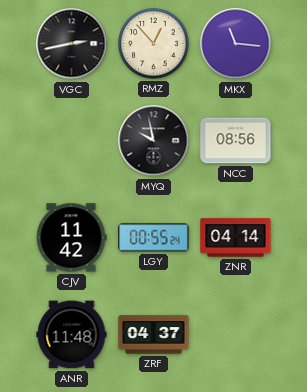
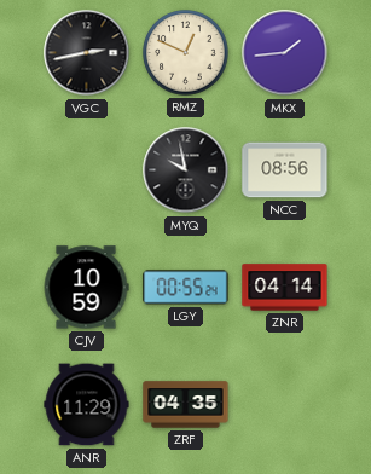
RMZ: 12:53 -> 12:49
MKX: 11:16 -> 1:44
CJV: 11:42 -> 10:59
ANR: 11:48 -> 11:29
ZRF: 04:37 -> 04:35
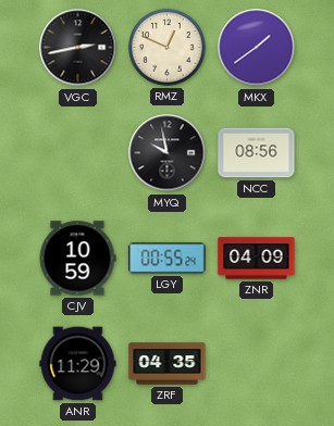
MKX: 1:44 -> 1:39
ZNR: 04:14 -> 04:09
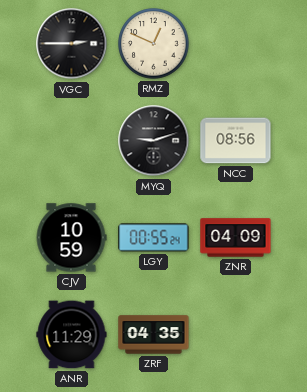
VGC: 2:43 -> 2:45
MKX: 1:39 -> none
MYQ: 9:58 -> 9:12
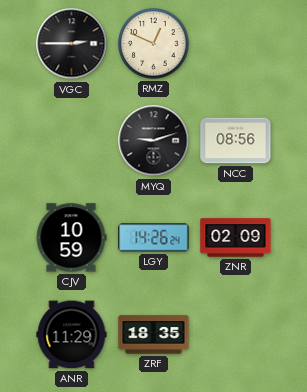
LGY: 00:55 -> 14:26
ZNR: 04:09 -> 02:09
ZRF: 04:35 -> 18:35
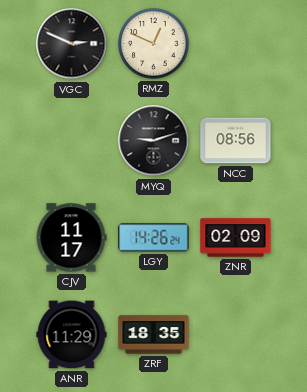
VGC: 2:45 -> 2:49
CJV: 10:59 -> 11:17
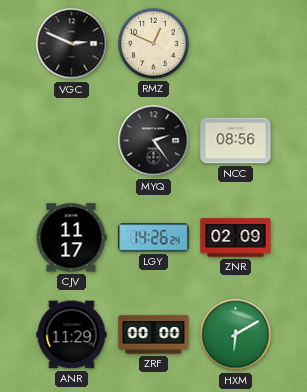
MYQ: 9:12 -> 2:24
ZRF: 18:35 -> 00:00
HXM: none -> 6:10
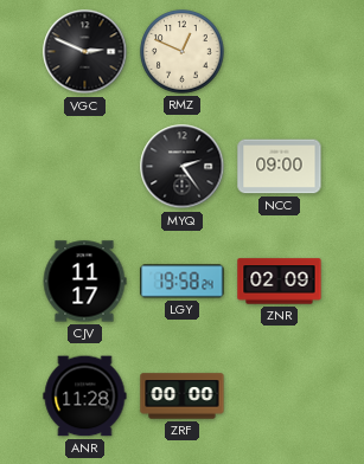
NCC: 08:56 -> 09:00
LGY: 14:26 -> 19:58
ANR: 11:29 -> 11:28
HXM: 6:10 -> none
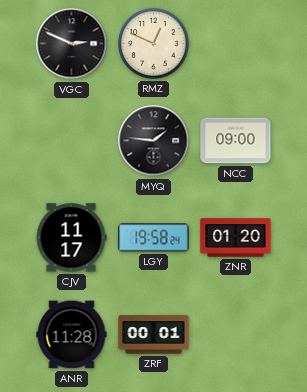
MYQ: 2:24 -> 1:46
ZNR: 02:09 -> 01:20
ZRF: 00:00 -> 00:01
